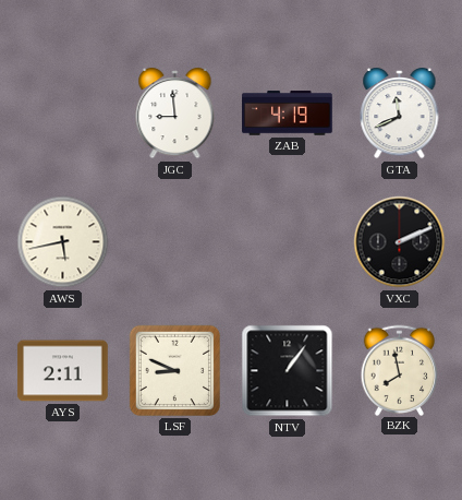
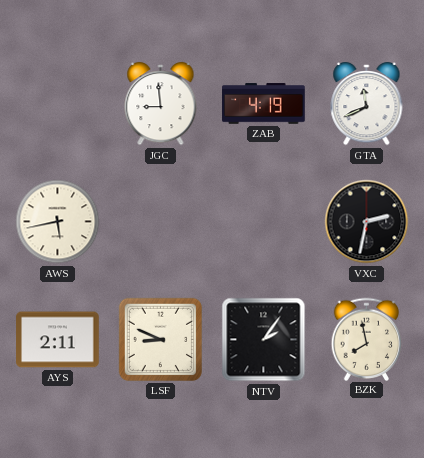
VXC: 2:11 -> 2:32
NTV: 1:06 -> 2:06
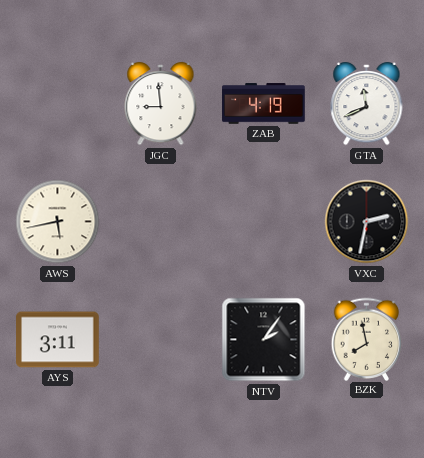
AYS: 2:11 -> 3:11
LSF: 8:49 -> none
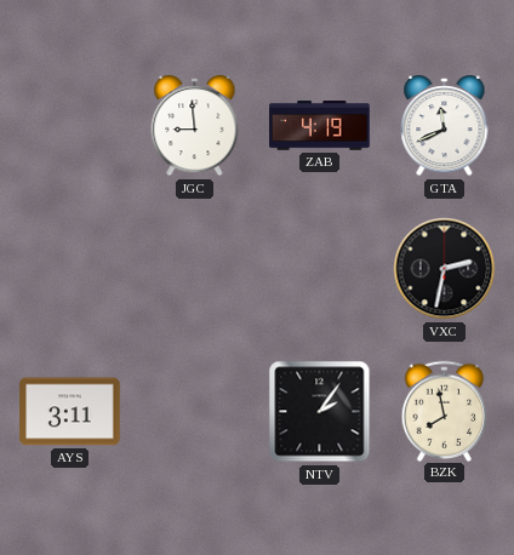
AWS: 5:43 -> none
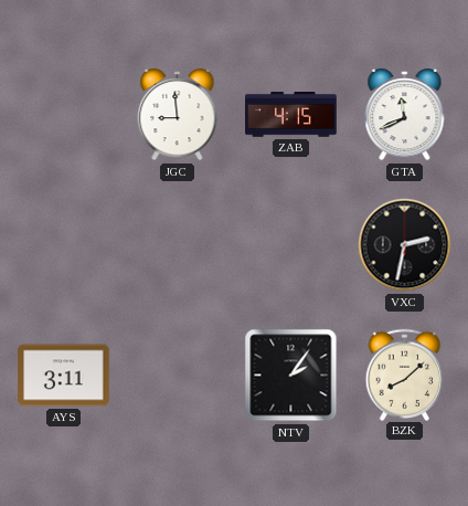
ZAB: 4:19 -> 4:15
BZK: 7:58 -> 8:08
